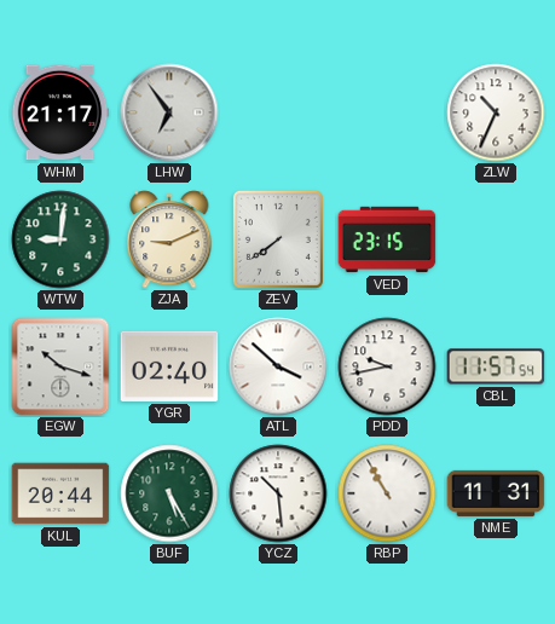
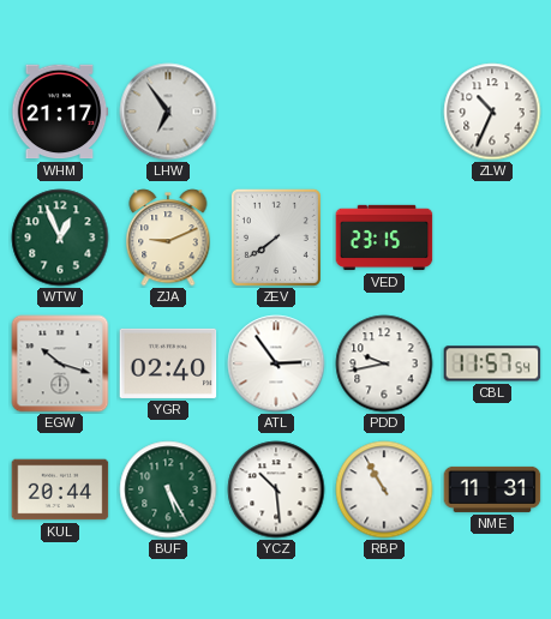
WTW: 9:01 -> 12:56
ATL: 3:52 -> 2:54
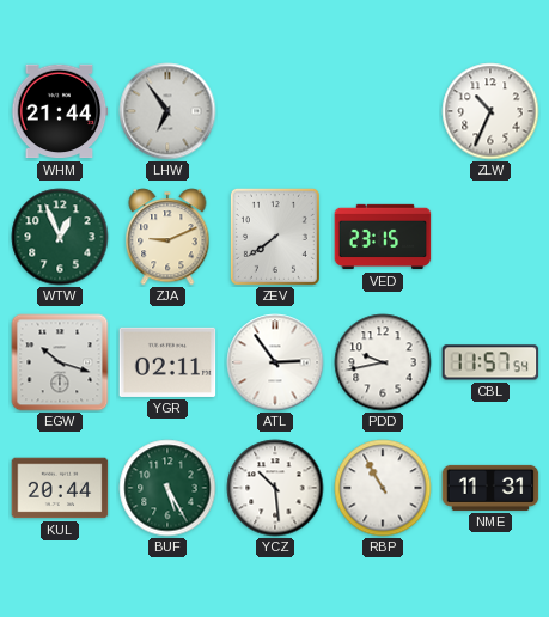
WHM: 21:17 -> 21:44
YGR: 02:40 -> 02:11
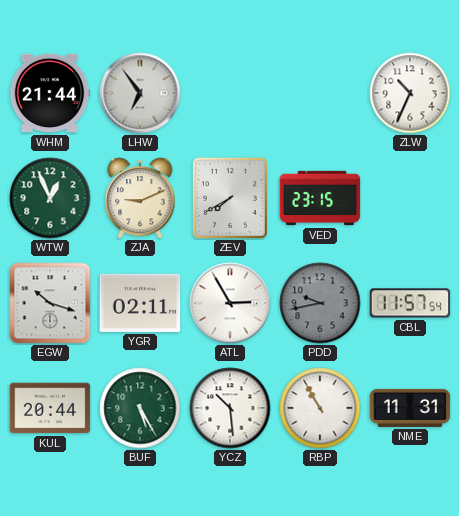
ZEV: 7:39 -> 7:40
ATL: 2:54 -> 2:55
PDD dial: white -> grey
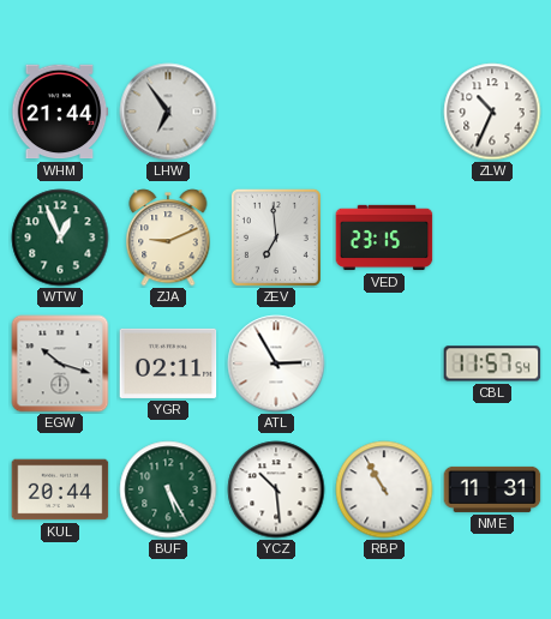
ZEV: 7:40 -> 6:59
PDD: 9:43 -> none
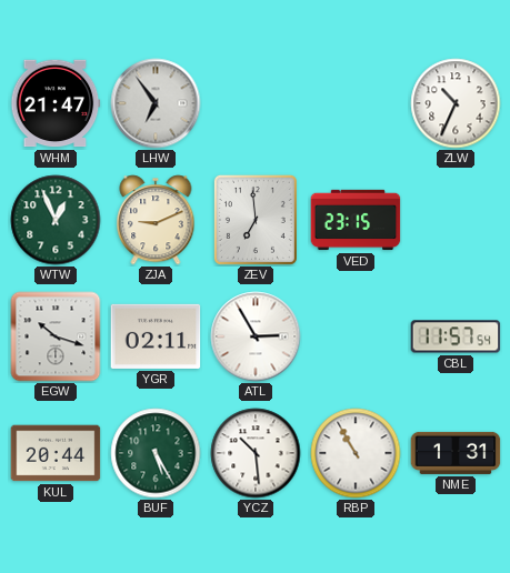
WHM: 21:44 -> 21:47
NME: 11:31 -> 1:31
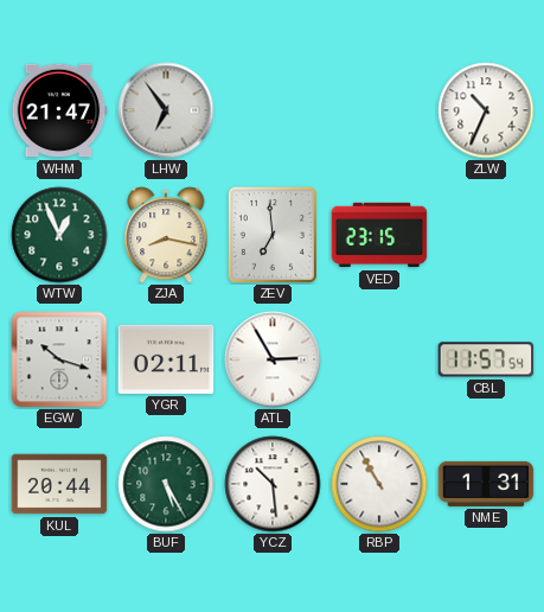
ZJA: 9:11 -> 8:17
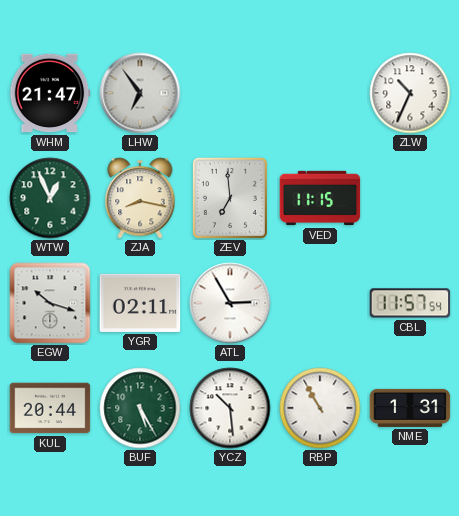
VED: 23:15 -> 11:15
